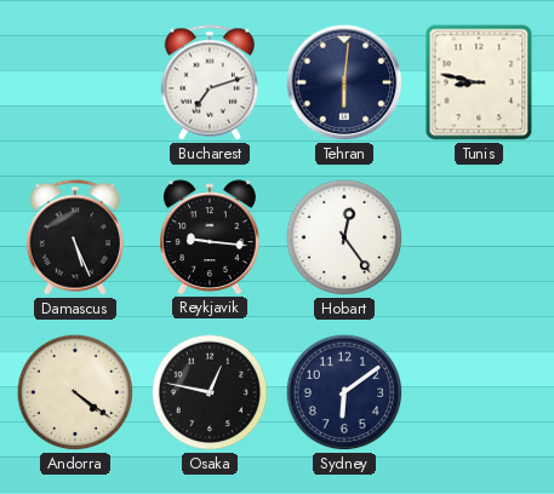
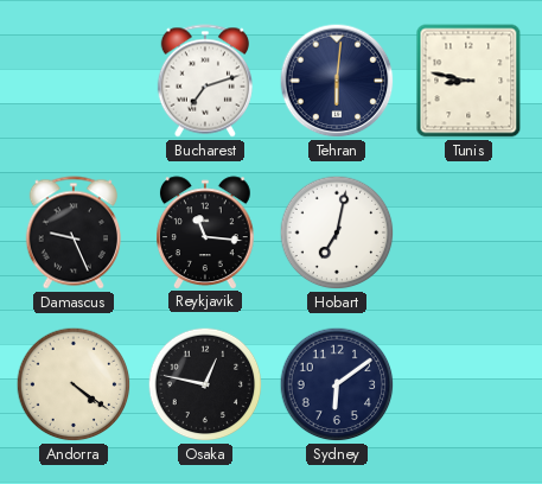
Damascus: 5:26 -> 9:26
Reykjavik: 9:16 -> 11:16
Hobart: 12:24 -> 7:02
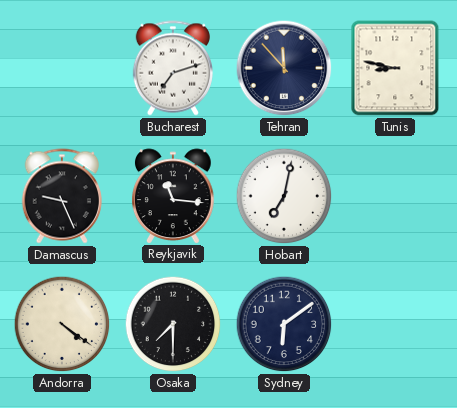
Tehran: 6:01 -> 11:53
Osaka: 12:47 -> 7:30
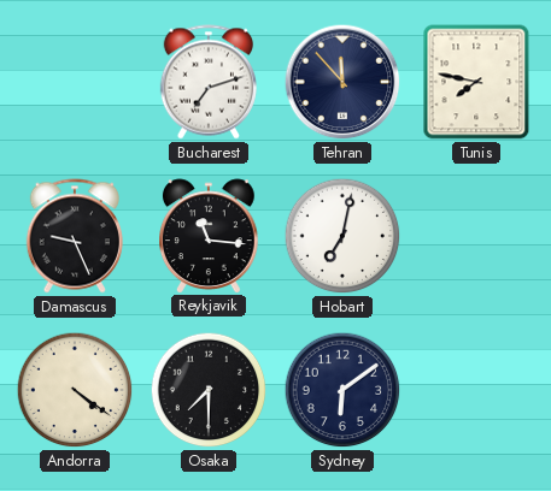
Tunis: 8:47 -> 7:47
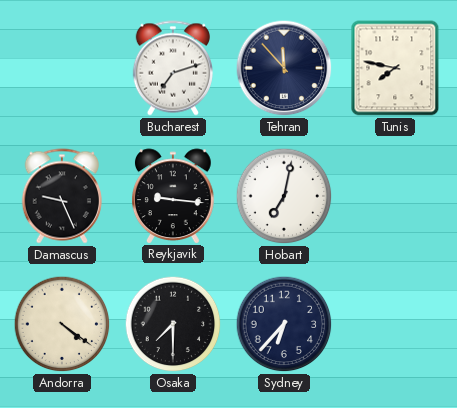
Reykjavik: 11:16 -> 9:16
Sydney: 6:09 -> 6:37
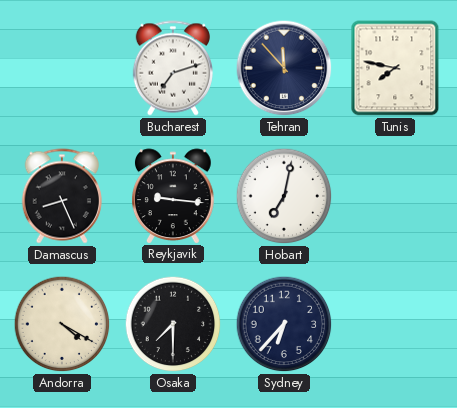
Damascus: 9:26 -> 8:26
Andorra: 4:21 -> 4:20
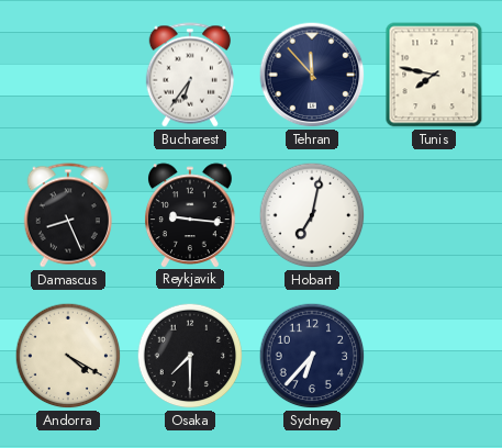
Bucharest: 7:12 -> 6:36
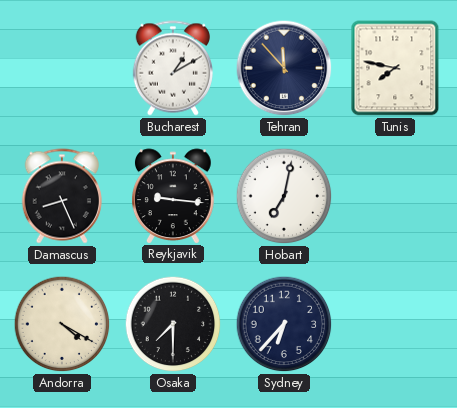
Bucharest: 6:36 -> 1:10
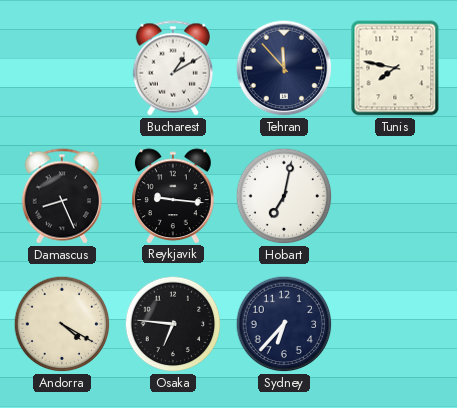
Osaka: 7:30 -> 6:46
